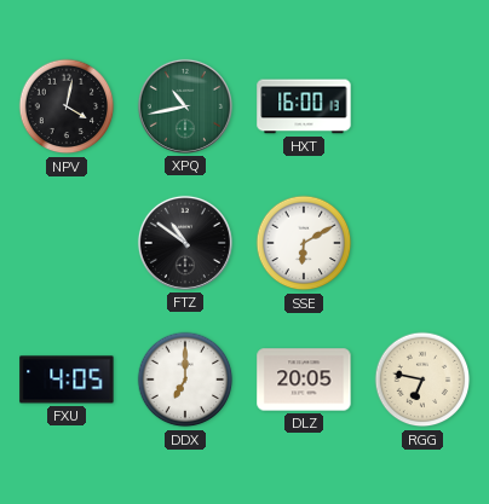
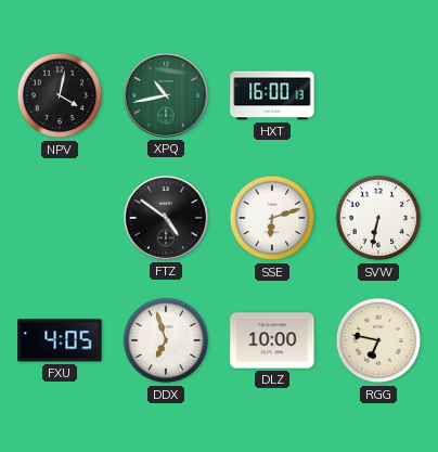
FTZ: 10:51 -> 4:51
SSE: 6:10 -> 6:12
SVW: none -> 6:32
DDX: 7:00 -> 6:57
DLZ: 20:05 -> 10:00
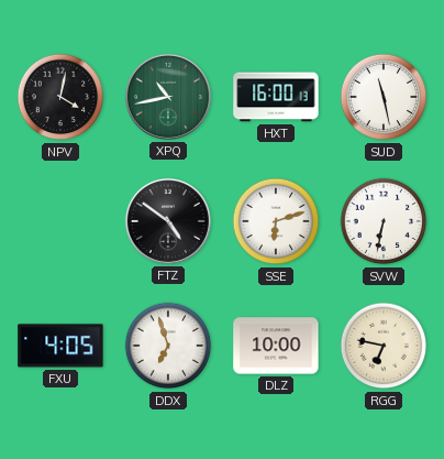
SUD: none -> 11:28
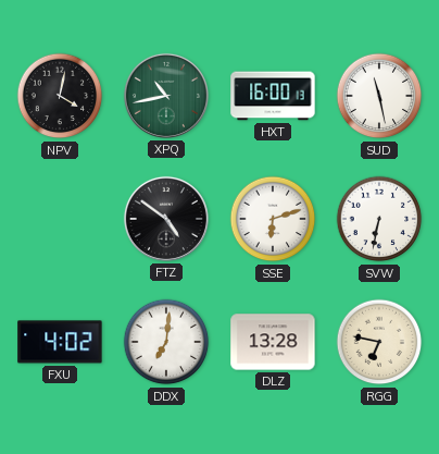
FXU: 4:05 -> 4:02
DDX: 6:57 -> 7:01
DLZ: 10:00 -> 13:28
